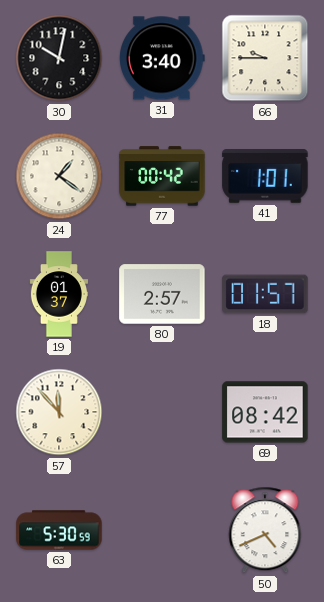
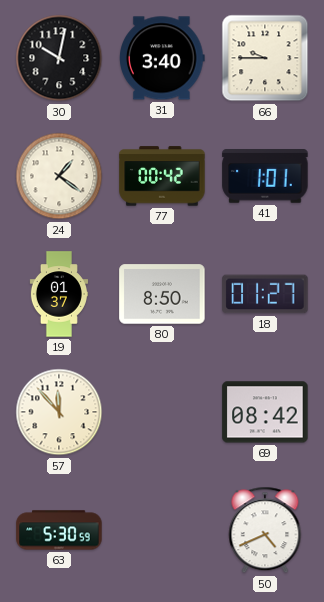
80: 2:57 -> 8:50
18: 01:57 -> 01:27
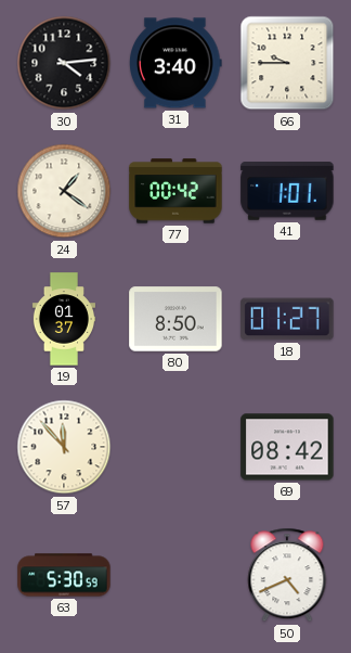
30: 10:02 -> 4:14
